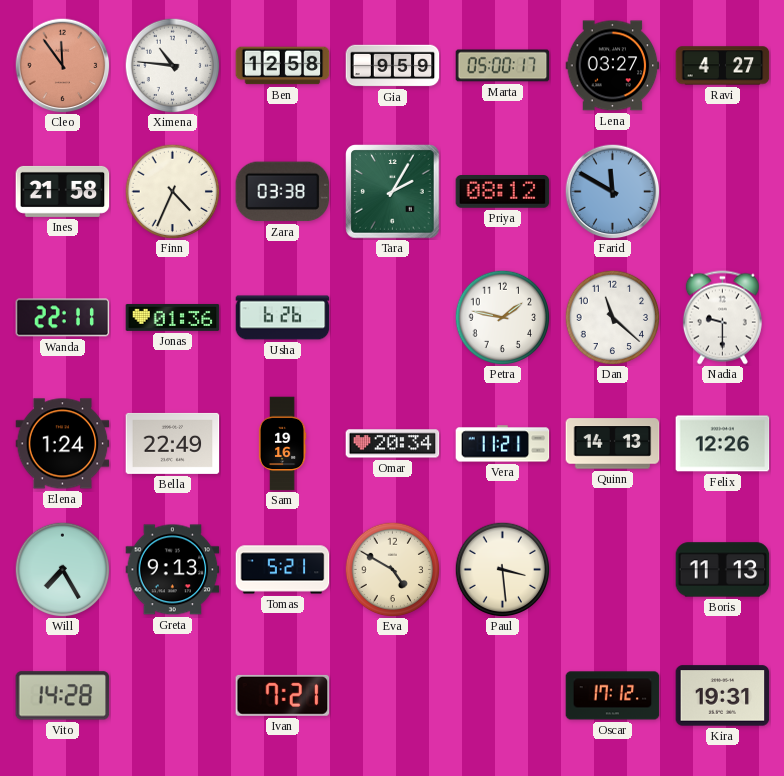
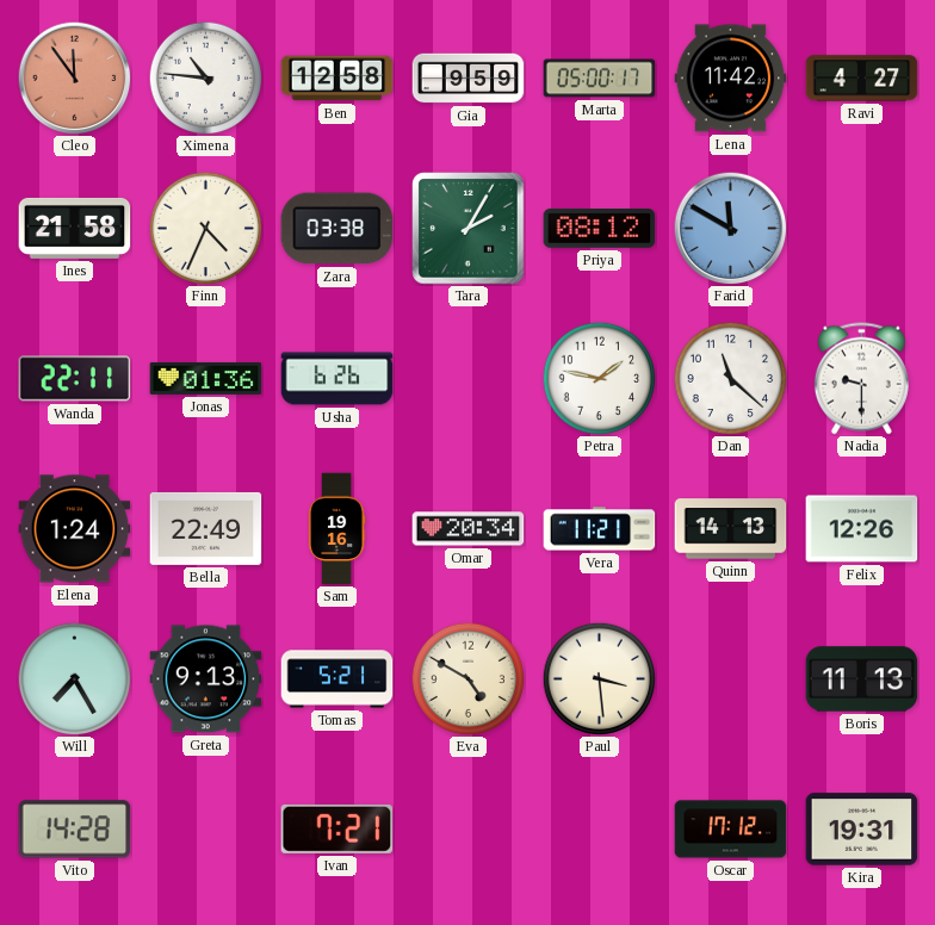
Lena: 03:27 -> 11:42
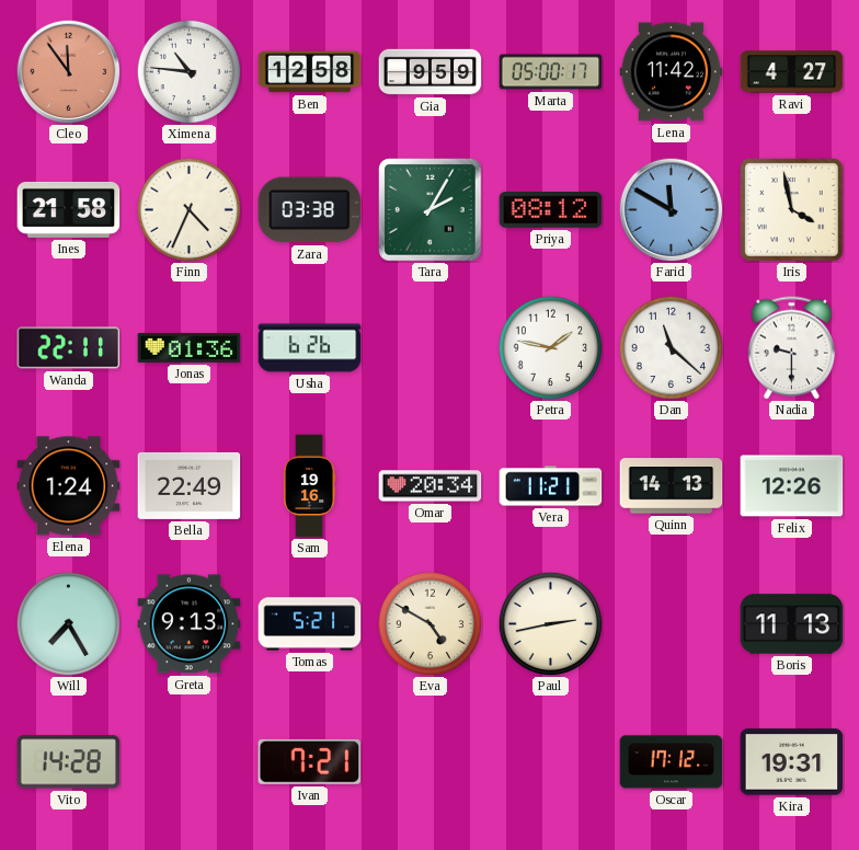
Iris: none -> 3:58
Paul: 3:29 -> 2:43
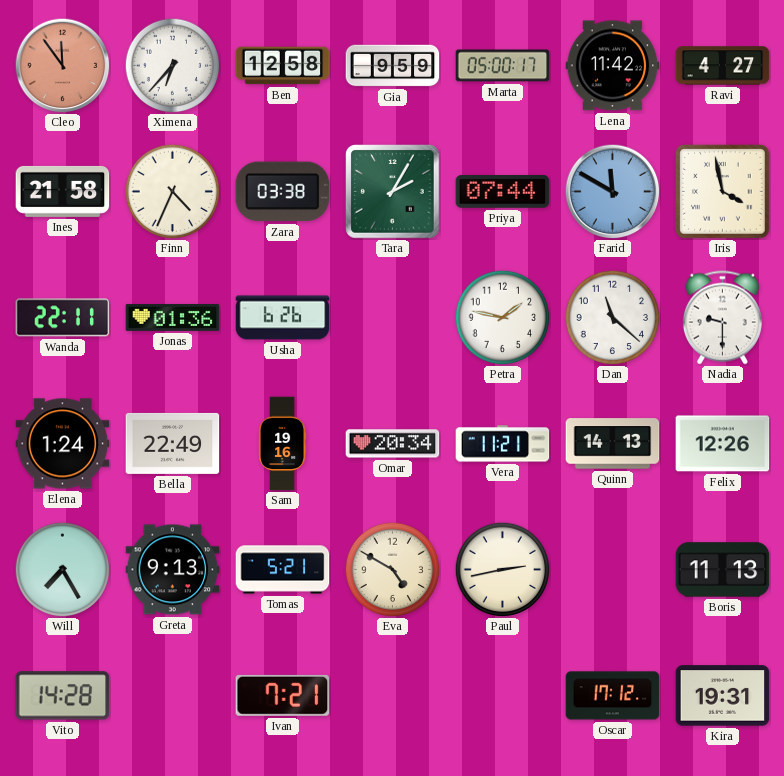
Ximena: 10:46 -> 6:37
Priya: 08:12 -> 07:44
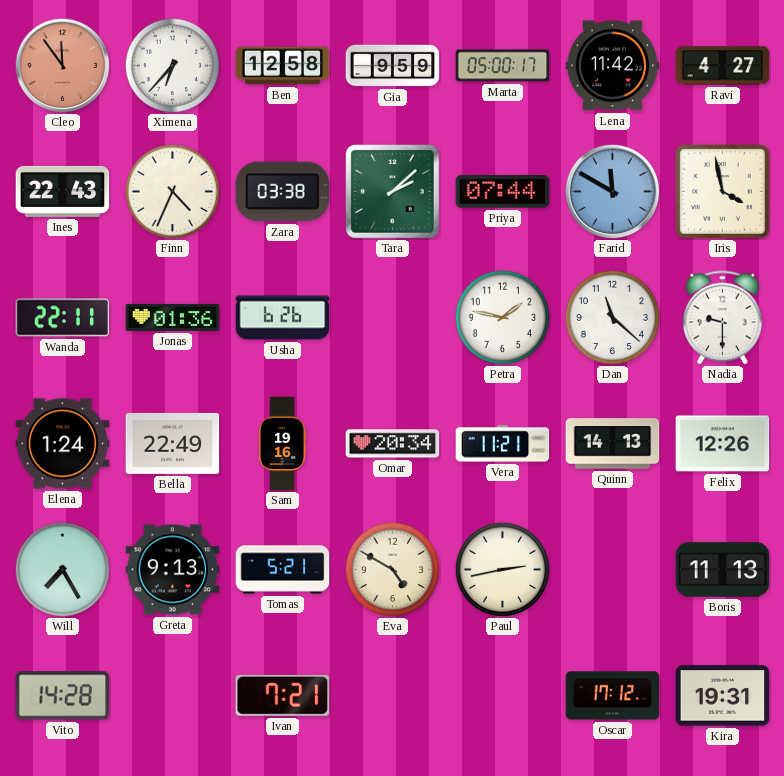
Ines: 21:58 -> 22:43
Tara: 2:05 -> 2:08
